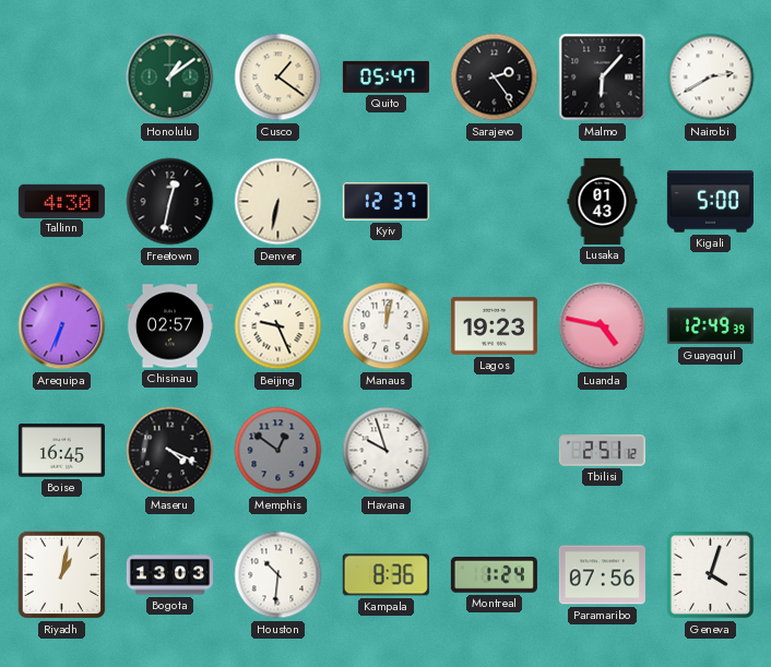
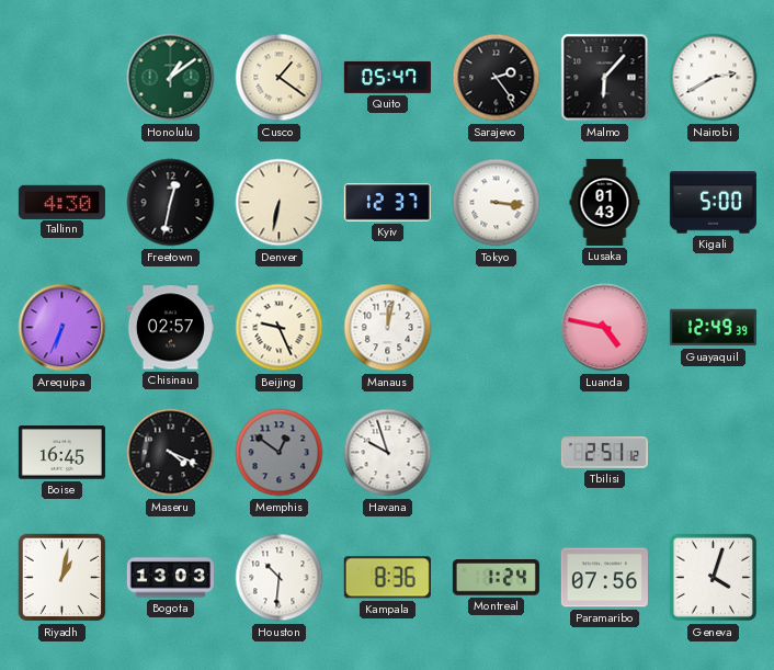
Tokyo: none -> 3:16
Lagos: 19:23 -> none
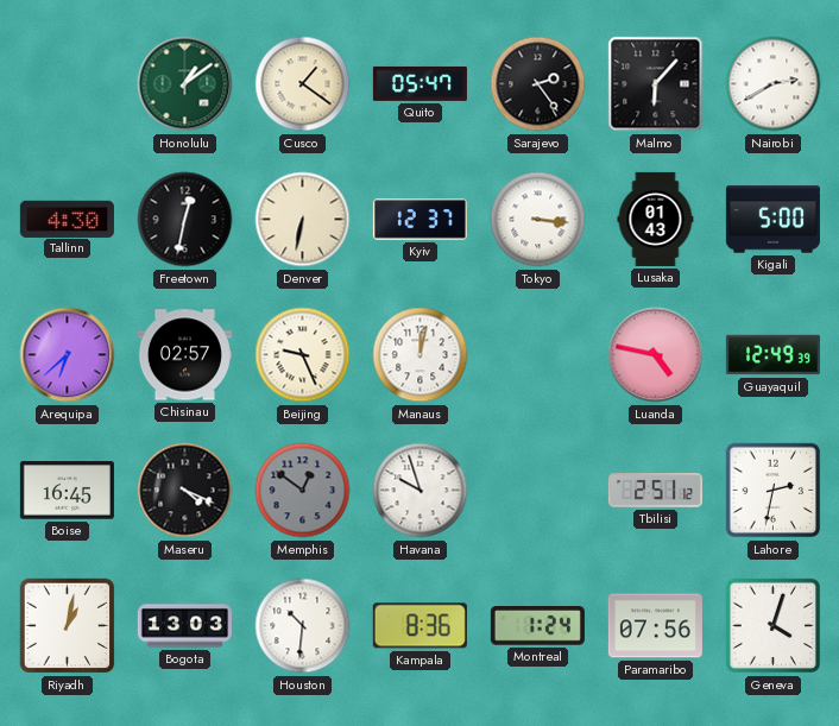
Arequipa: 6:34 -> 6:38
Lahore: none -> 2:32
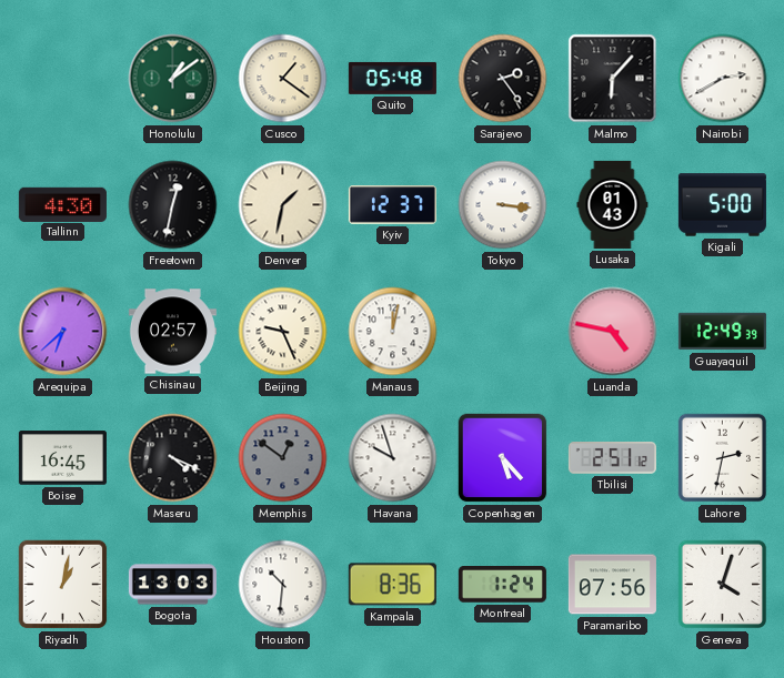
Quito: 05:47 -> 05:48
Denver: 6:32 -> 1:32
Copenhagen: none -> 5:23
